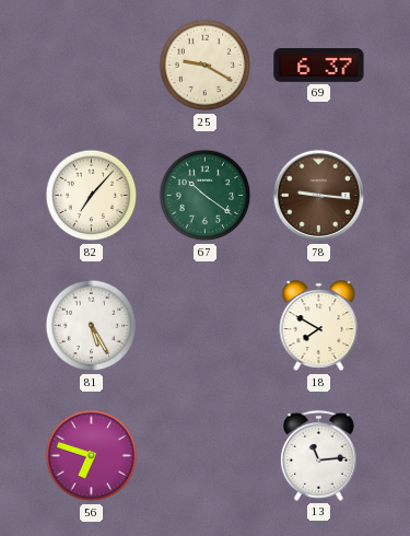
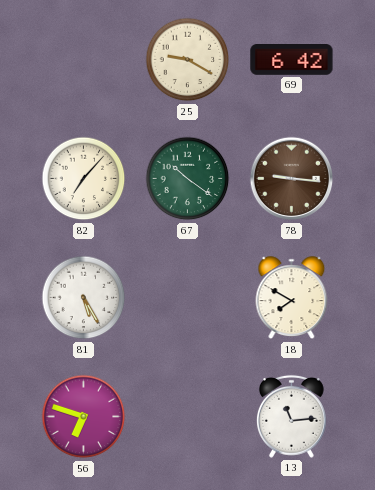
69: 6:37 -> 6:42
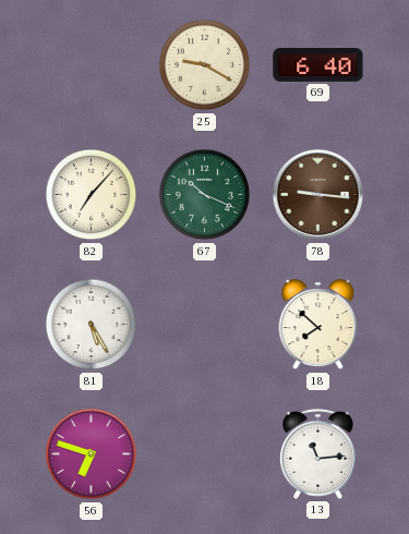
69: 6:42 -> 6:40
67: 10:21 -> 10:19
18: 7:50 -> 7:52
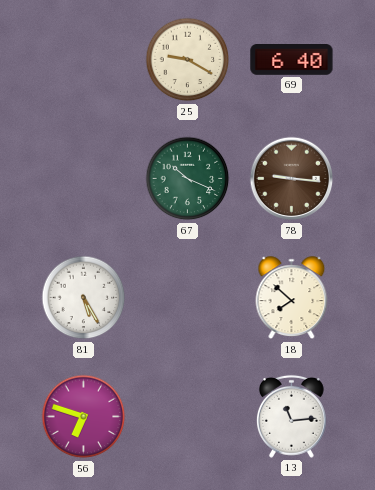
82: 7:07 -> none
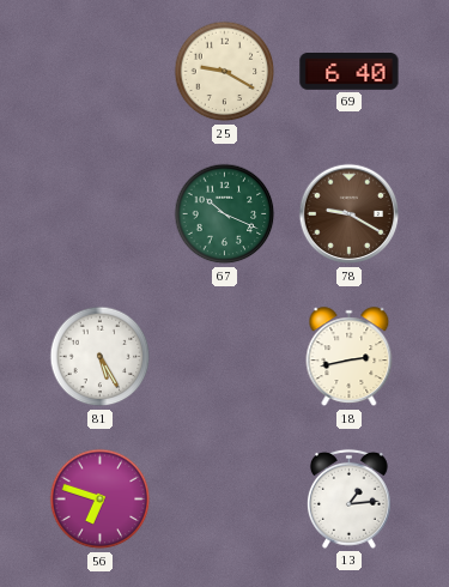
78: 9:16 -> 9:20
18: 7:52 -> 2:43
13: 11:14 -> 1:14
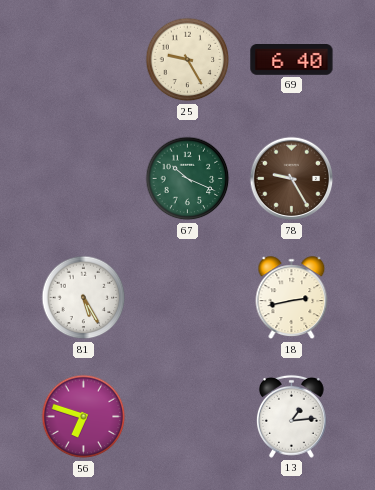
25: 9:20 -> 9:25
78: 9:20 -> 9:25
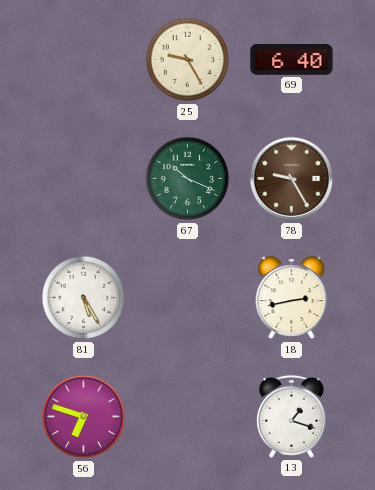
13: 1:14 -> 1:18
